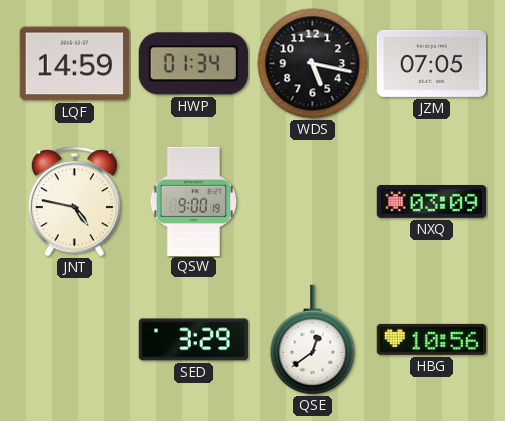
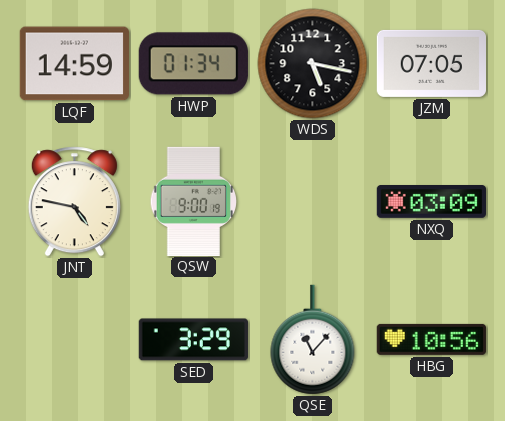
QSE: 12:39 -> 11:07
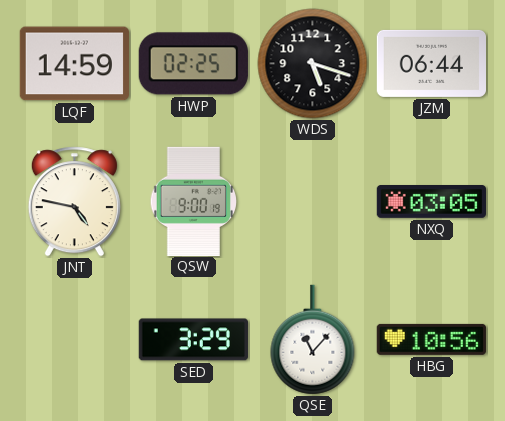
HWP: 01:34 -> 02:25
WDS: 5:17 -> 5:18
JZM: 07:05 -> 06:44
NXQ: 03:09 -> 03:05
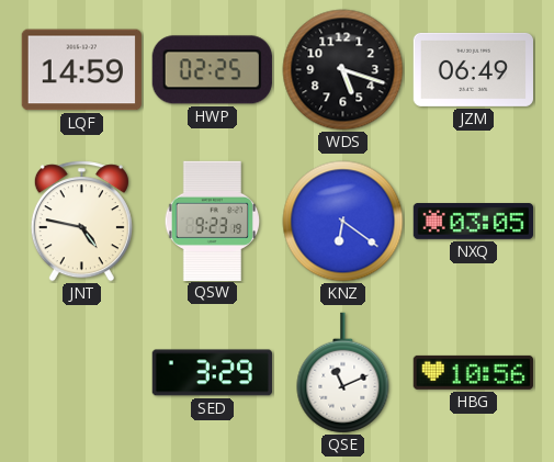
JZM: 06:44 -> 06:49
QSW: 9:00 -> 9:23
KNZ: none -> 6:21
QSE: 11:07 -> 11:11
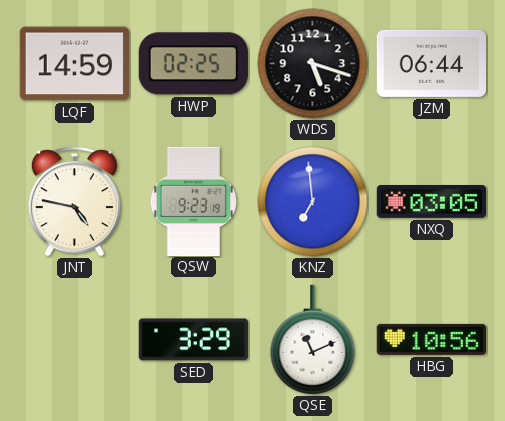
JZM: 06:49 -> 06:44
KNZ: 6:21 -> 6:59
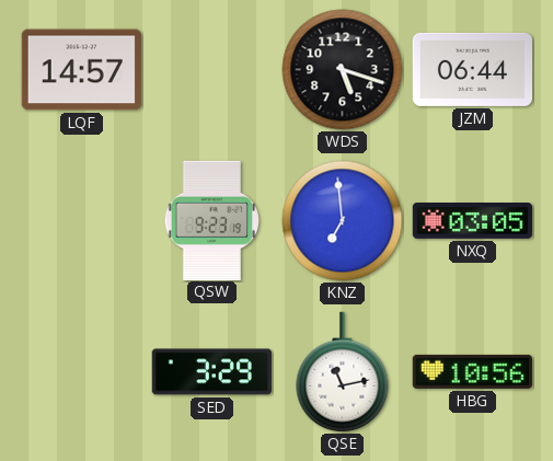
LQF: 14:59 -> 14:57
HWP: 02:25 -> none
JNT: 4:47 -> none
QSE: 11:11 -> 11:13
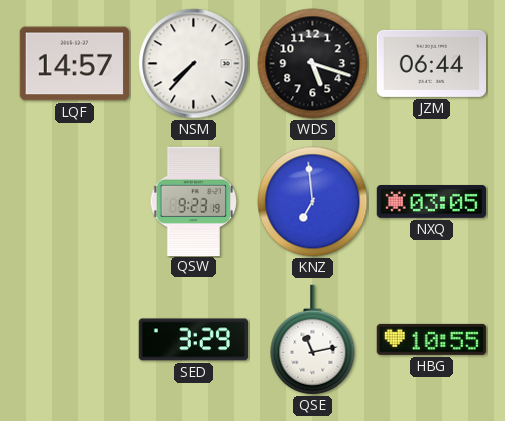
NSM: none -> 7:37
HBG: 10:56 -> 10:55
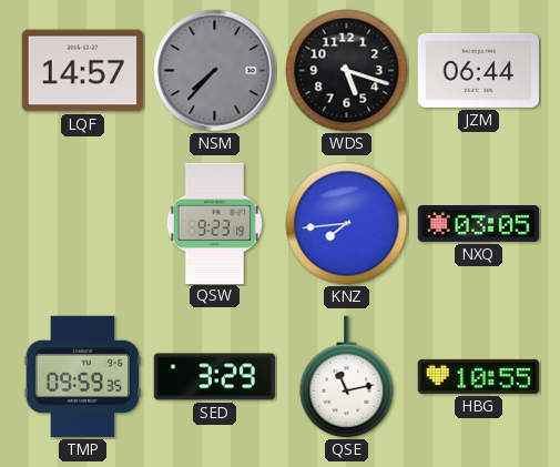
NSM dial: white -> grey
KNZ: 6:59 -> 7:44
TMP: none -> 09:59
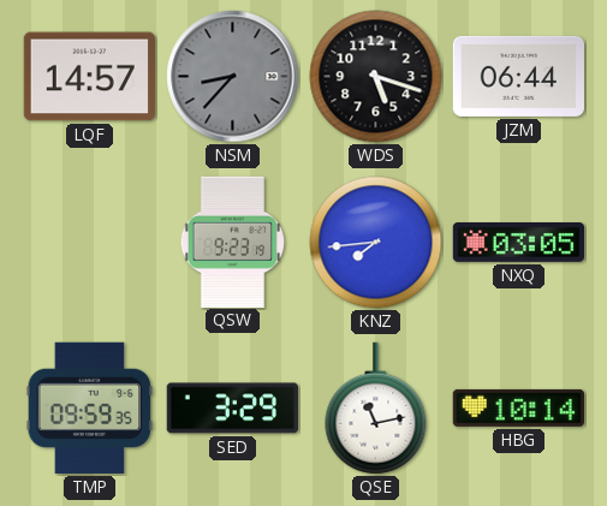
NSM: 7:37 -> 8:37
HBG: 10:55 -> 10:14
